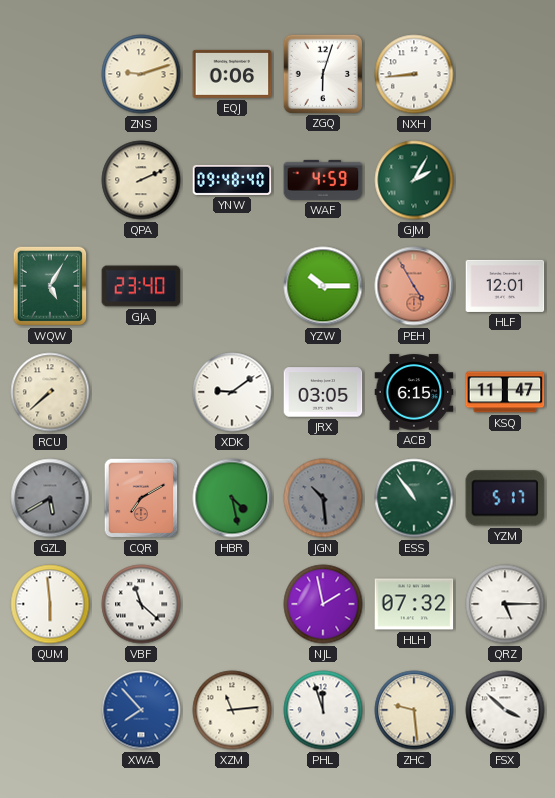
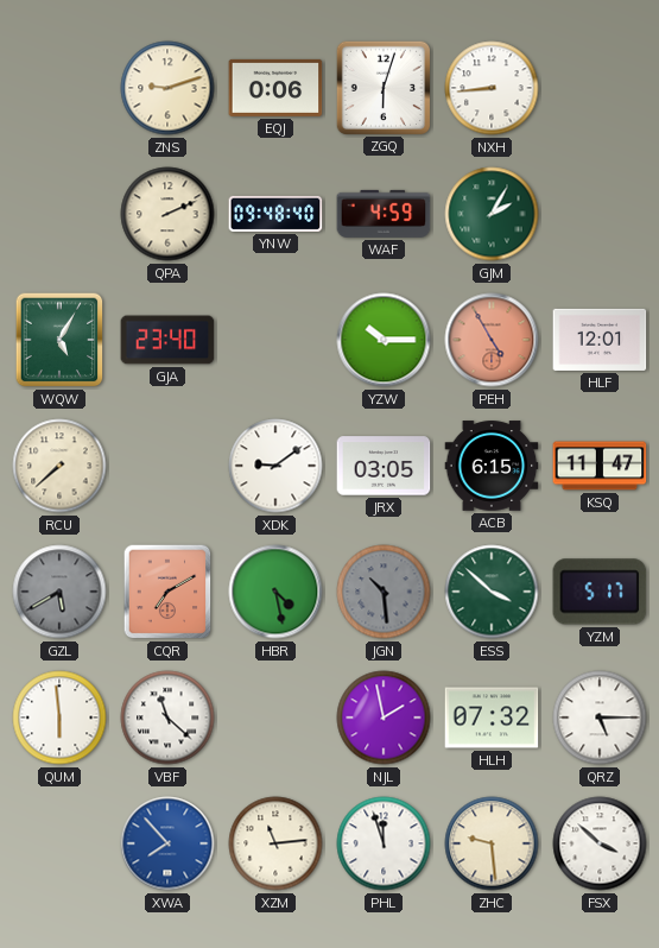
ESS: 10:54 -> 3:52
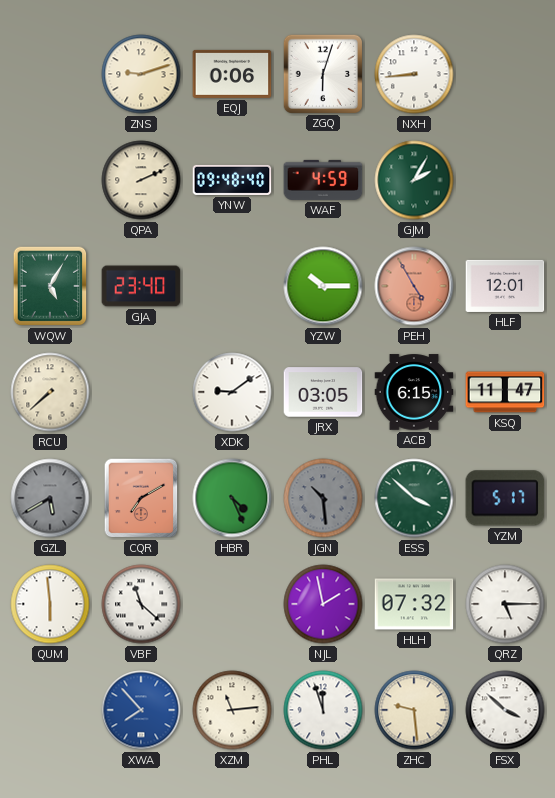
HBR: 4:28 -> 4:26
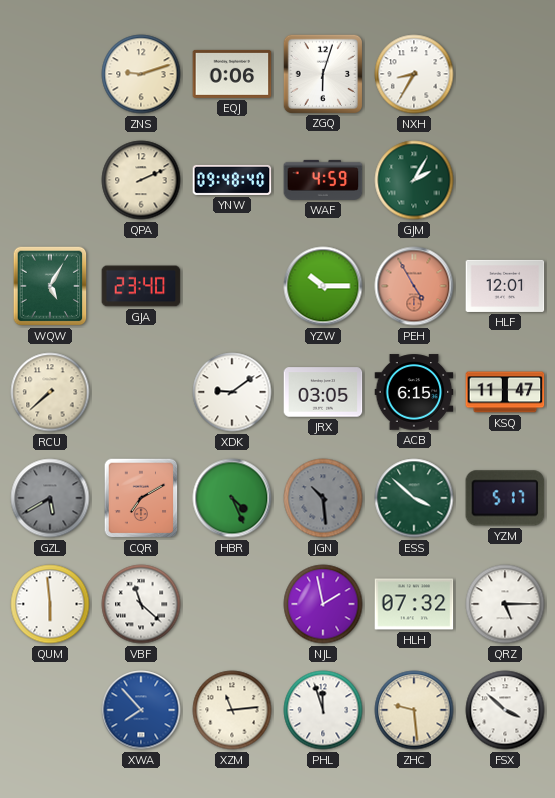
NXH: 8:44 -> 8:35
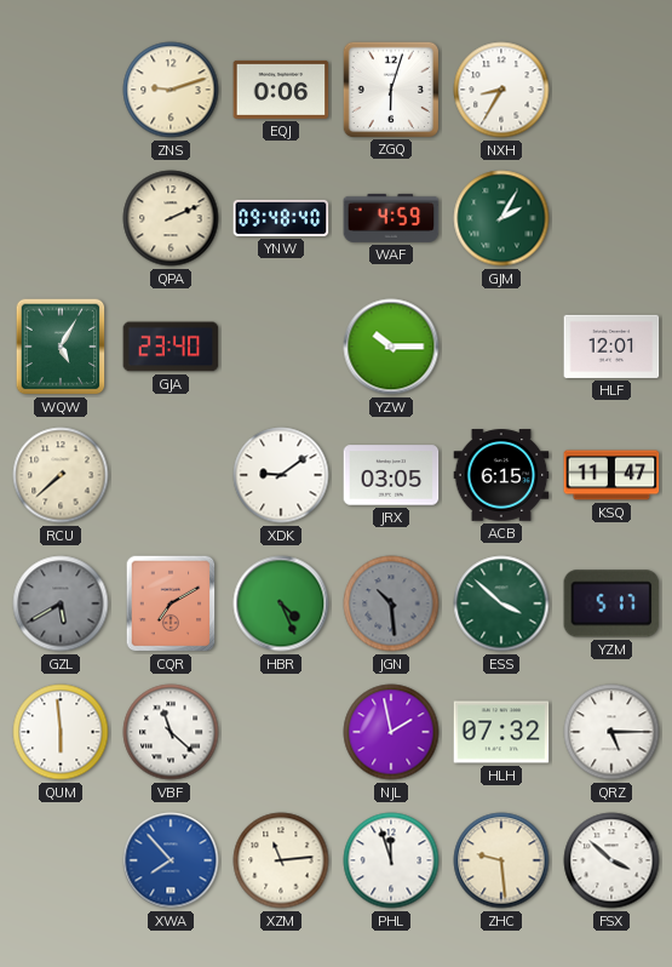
PEH: 4:55 -> none
